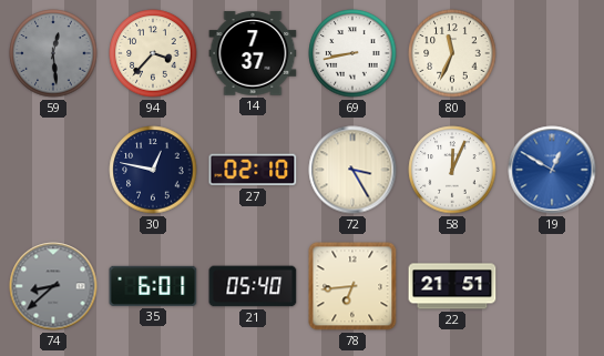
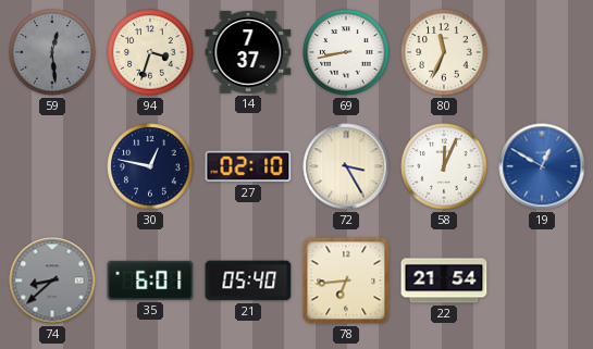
94: 3:37 -> 3:33
22: 21:51 -> 21:54
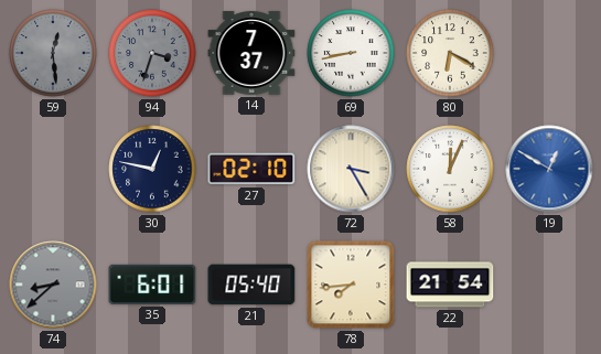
94 dial: cream -> grey
80: 11:34 -> 6:20
78: 6:44 -> 7:44
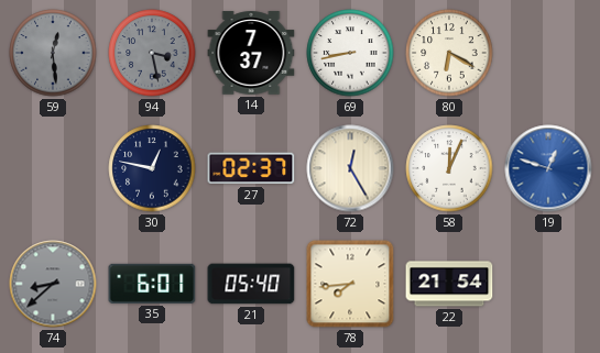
94: 3:33 -> 3:28
27: 02:10 -> 02:37
72: 3:25 -> 12:25
19: 12:50 -> 12:48
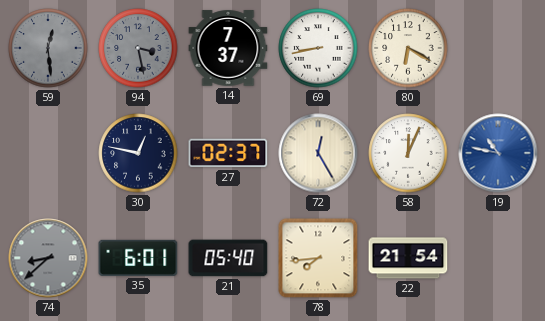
19: 12:48 -> 10:47
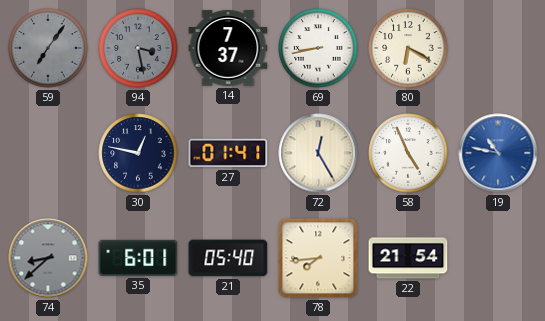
59: 12:29 -> 7:06
27: 02:37 -> 01:41
58: 12:04 -> 4:56
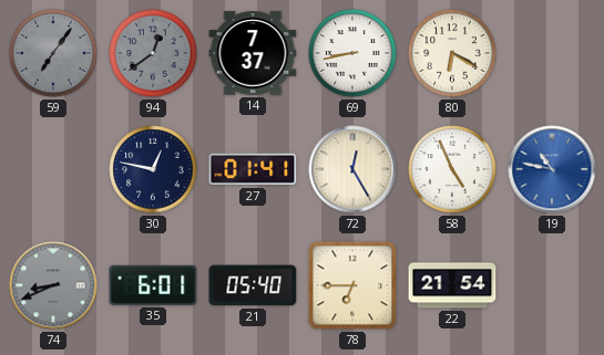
94: 3:28 -> 12:39
74: 8:38 -> 8:41
78: 7:44 -> 6:45
